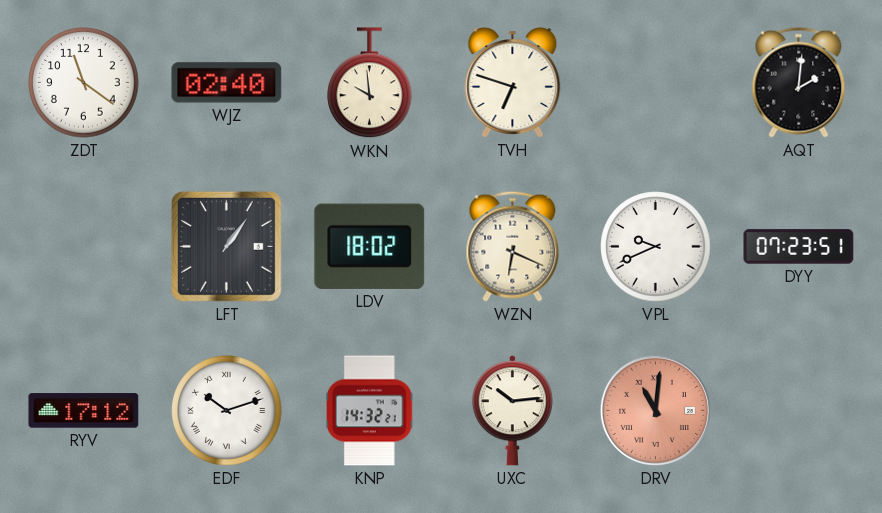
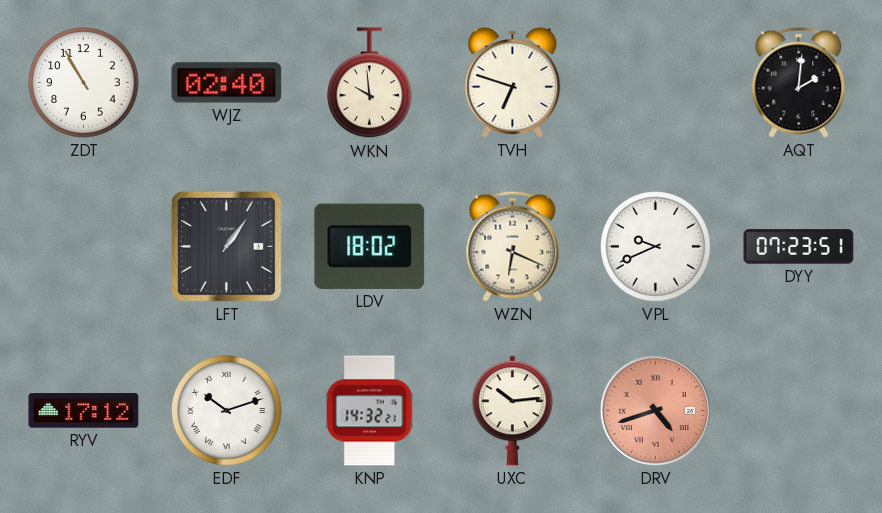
ZDT: 11:21 -> 10:55
DRV: 11:01 -> 4:42
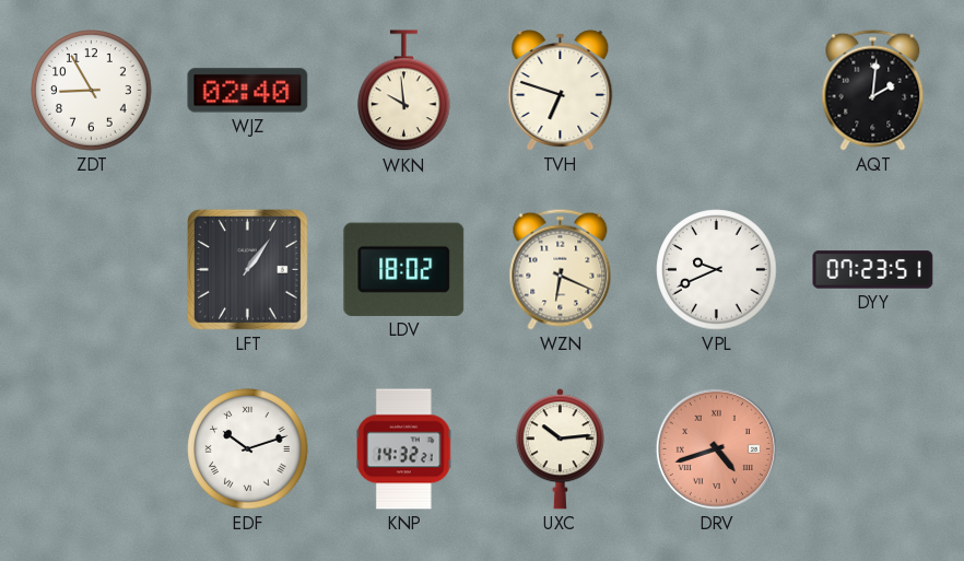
ZDT: 10:55 -> 8:55
RYV: 17:12 -> none
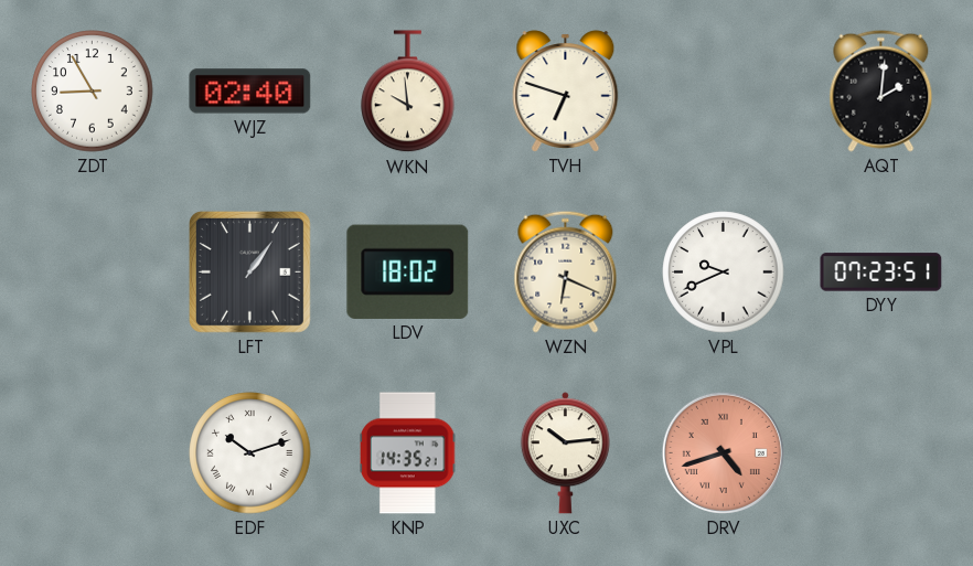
KNP: 14:32 -> 14:35
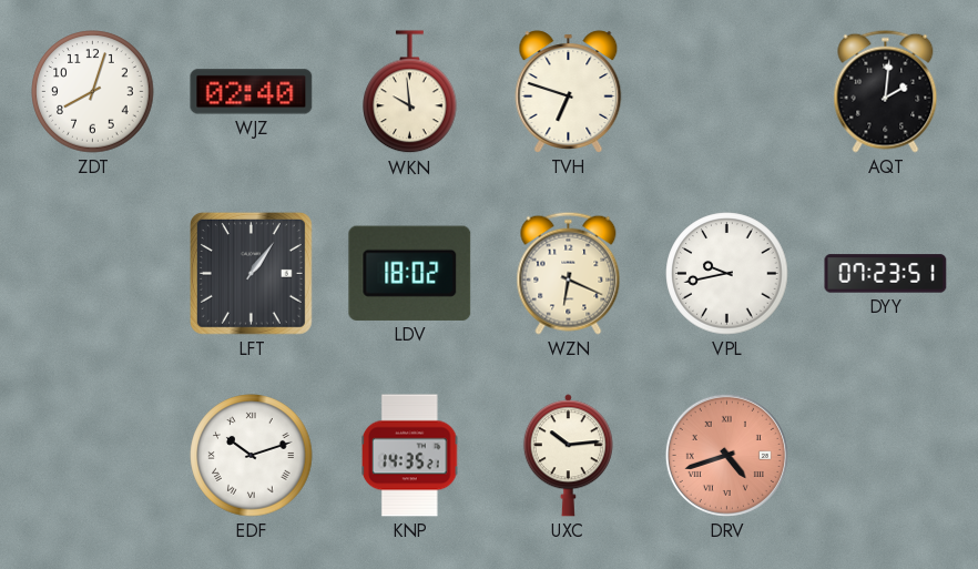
ZDT: 8:55 -> 8:03
VPL: 9:41 -> 9:43
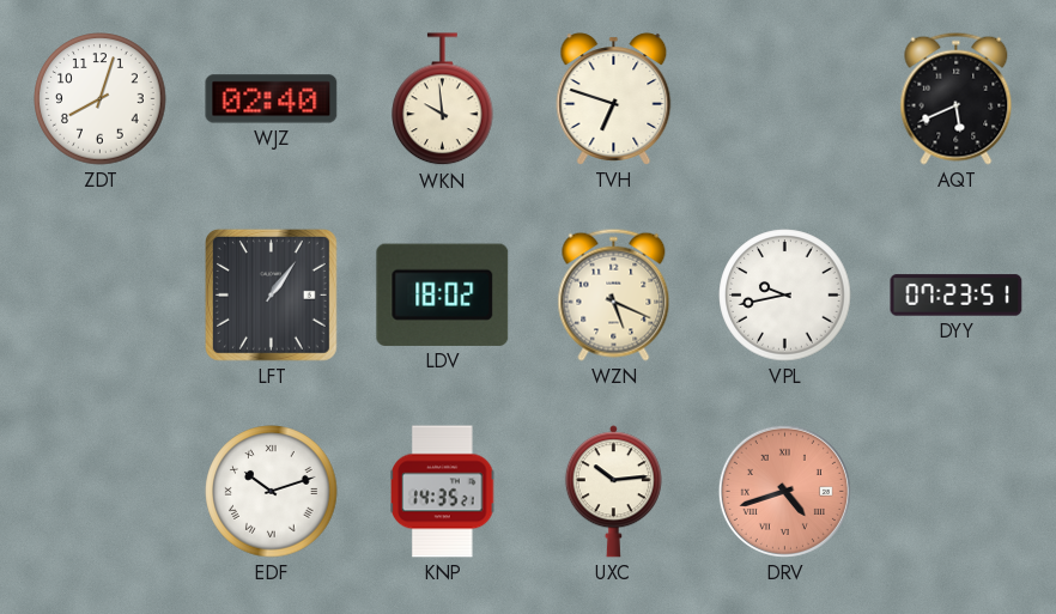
AQT: 2:01 -> 5:41
WZN: 6:19 -> 5:19
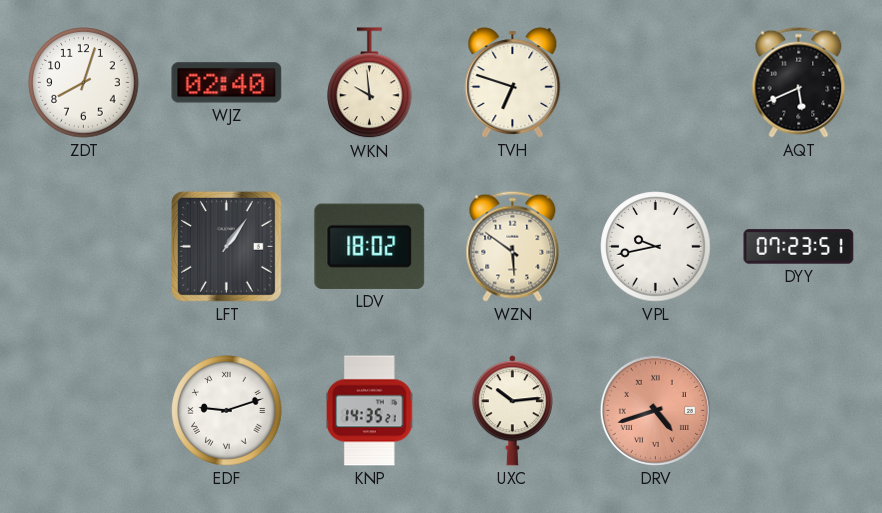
WZN: 5:19 -> 5:51
EDF: 10:12 -> 9:12
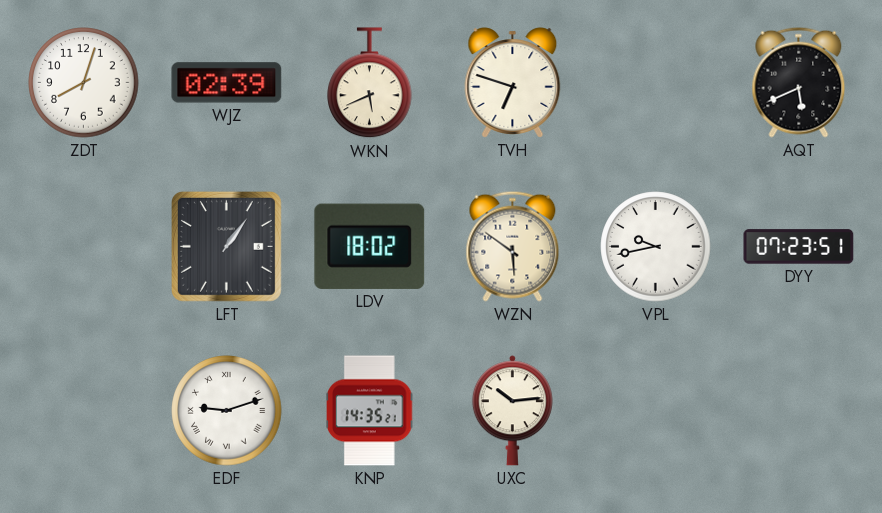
WJZ: 02:40 -> 02:39
WKN: 9:59 -> 5:41
DRV: 4:42 -> none
